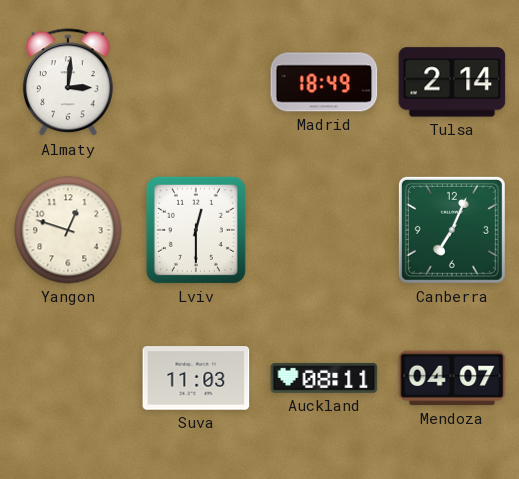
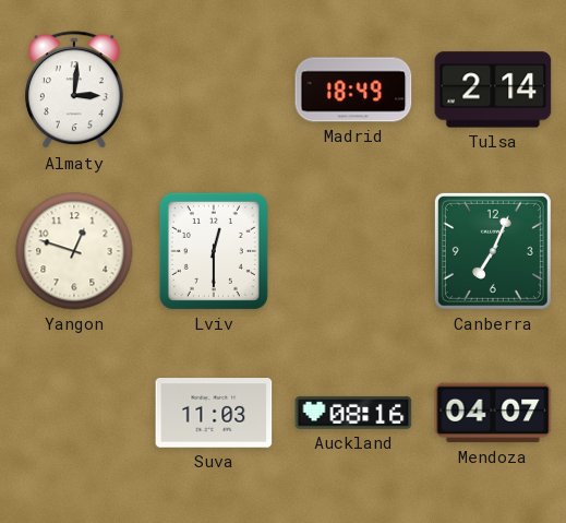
Auckland: 08:11 -> 08:16
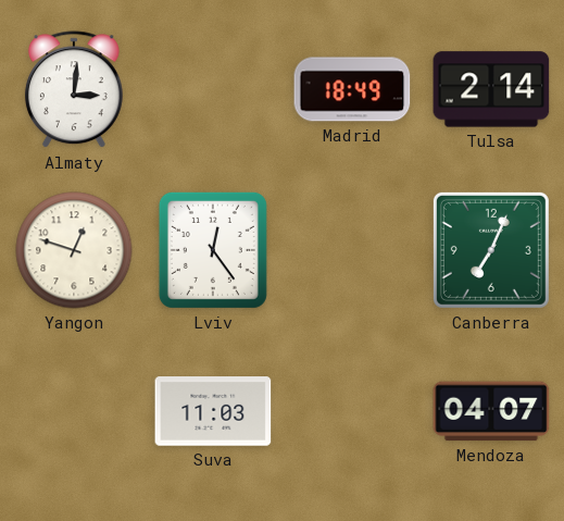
Lviv: 12:30 -> 12:24
Auckland: 08:16 -> none
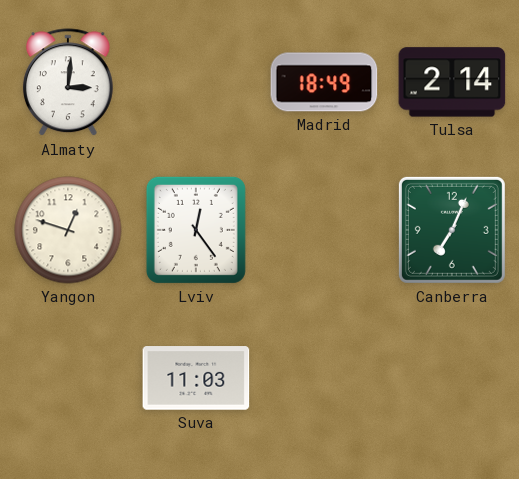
Mendoza: 04:07 -> none
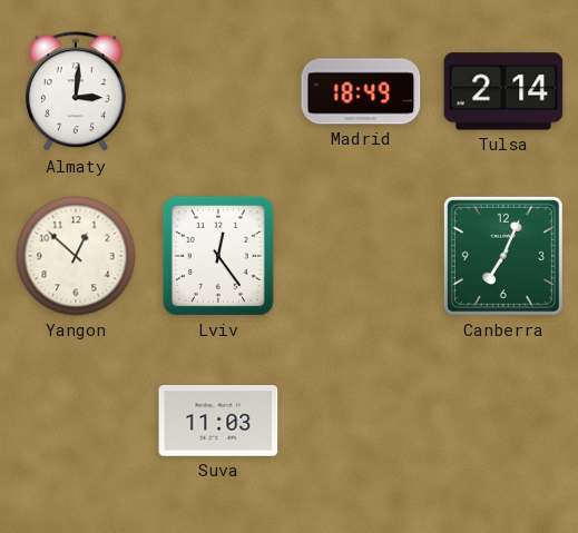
Yangon: 12:48 -> 12:52
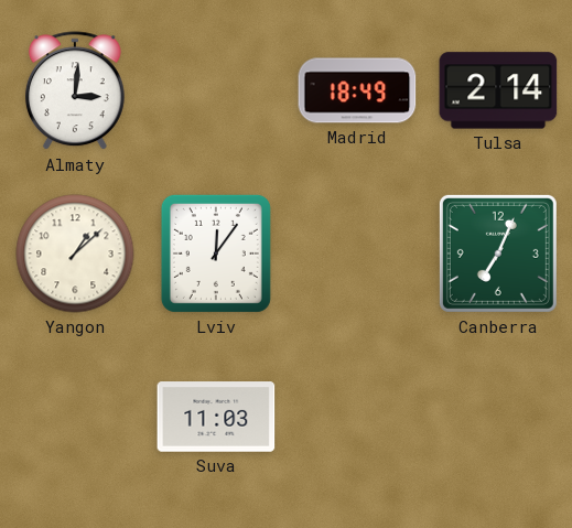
Yangon: 12:52 -> 1:08
Lviv: 12:24 -> 12:06
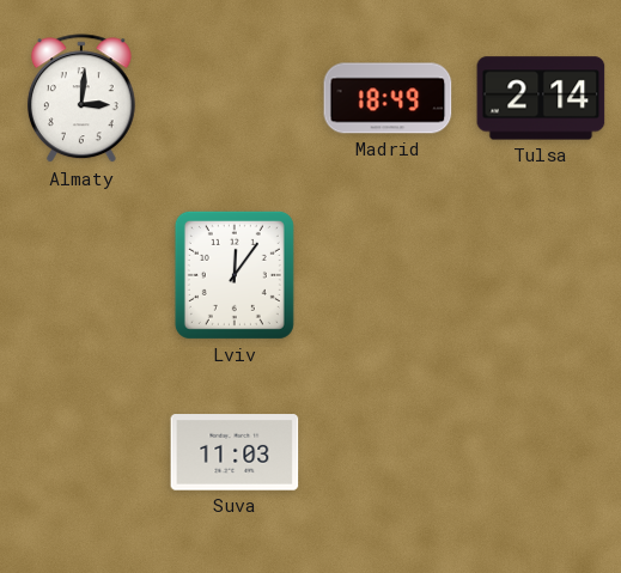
Yangon: 1:08 -> none
Canberra: 7:04 -> none
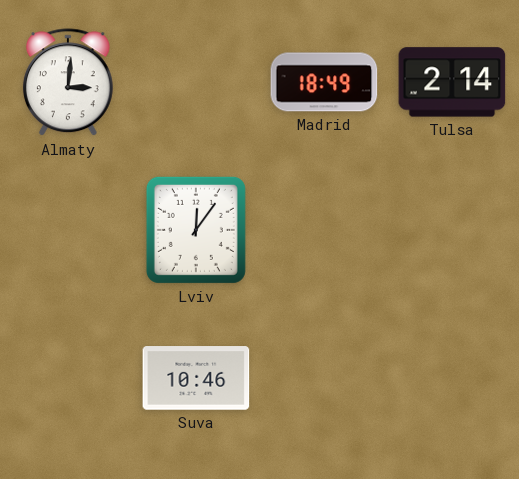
Suva: 11:03 -> 10:46
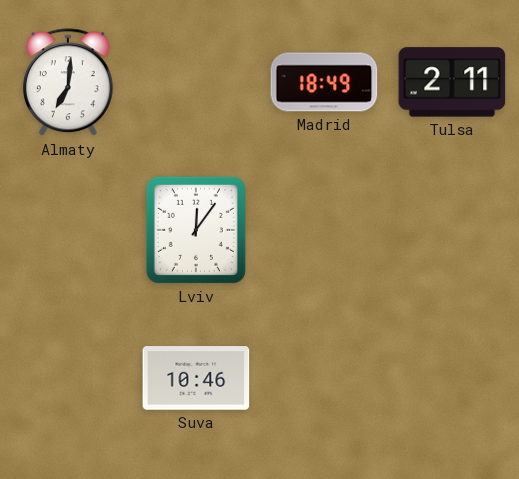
Almaty: 3:01 -> 7:01
Tulsa: 2:14 -> 2:11
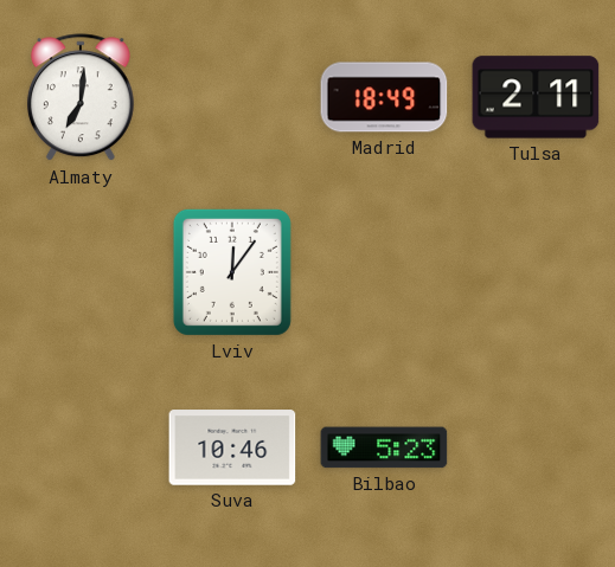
Bilbao: none -> 5:23
